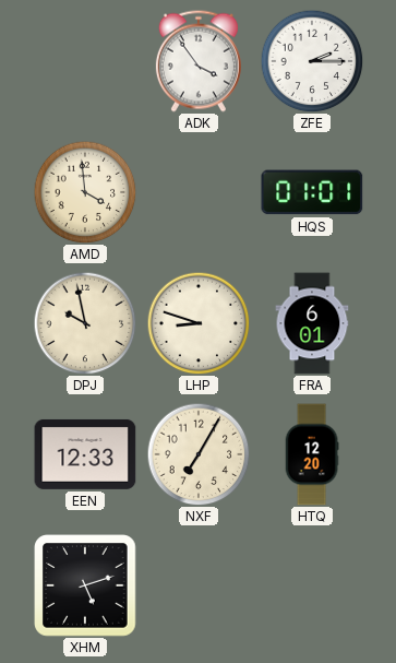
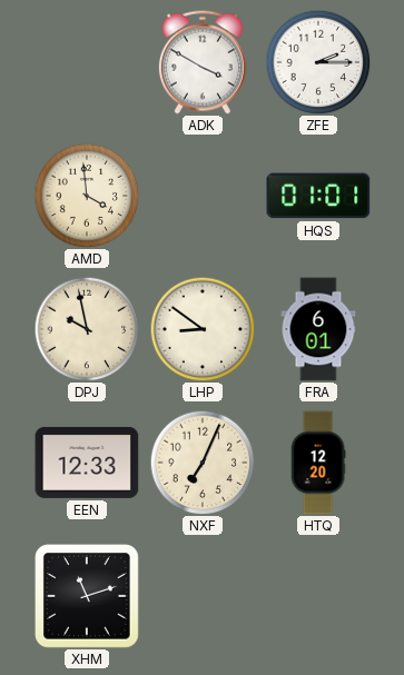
ADK: 3:54 -> 3:50
LHP: 8:48 -> 8:51
NXF: 7:05 -> 7:04
XHM: 5:12 -> 11:12
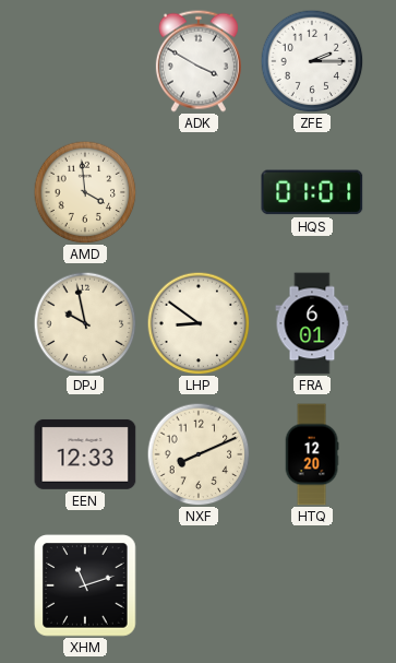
NXF: 7:04 -> 8:11
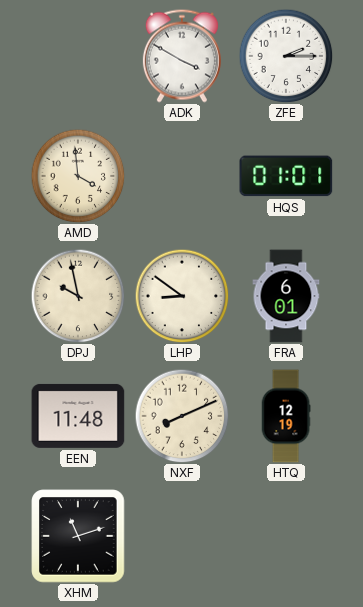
EEN: 12:33 -> 11:48
HTQ: 12:20 -> 12:19
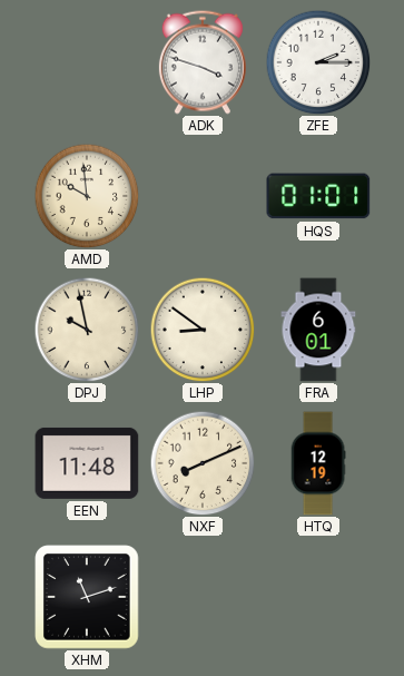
ADK: 3:50 -> 3:48
AMD: 3:59 -> 9:59
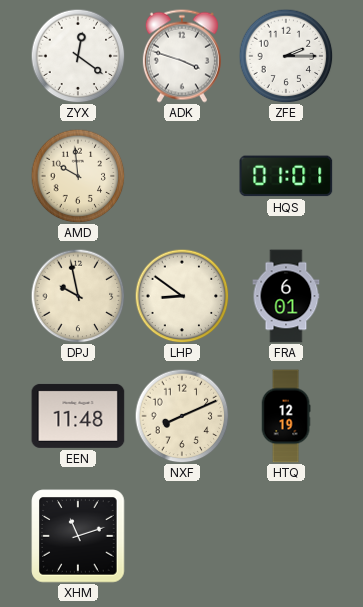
ZYX: none -> 12:21
